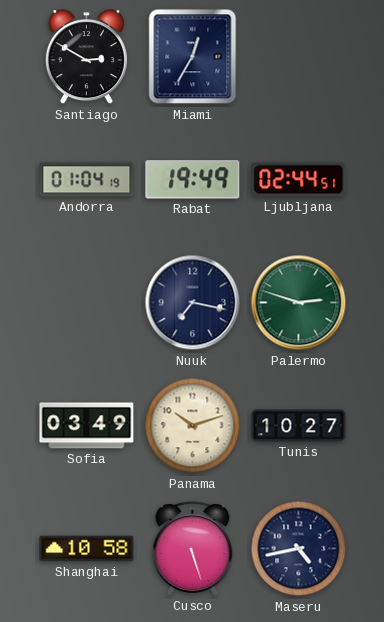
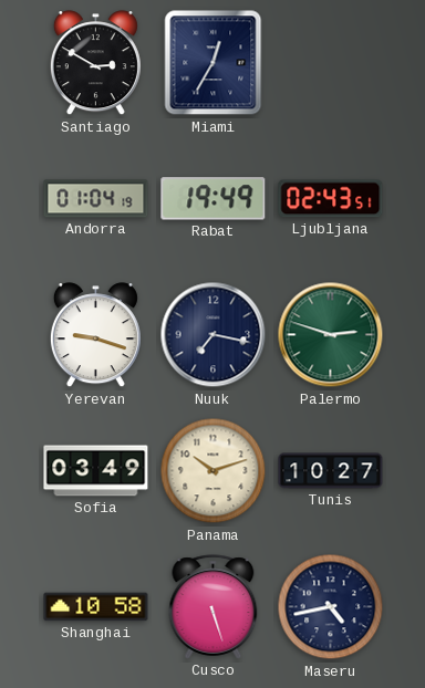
Ljubljana: 02:44 -> 02:43
Yerevan: none -> 9:18
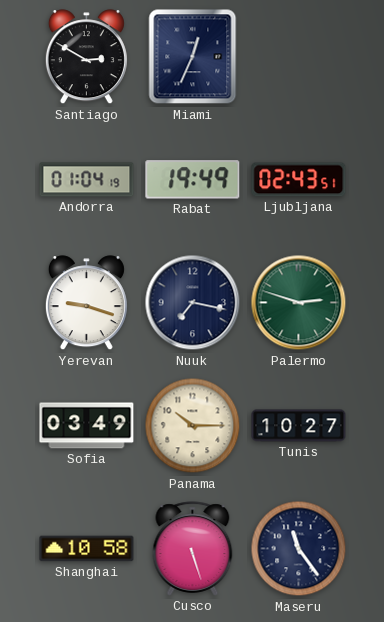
Miami: 12:35 -> 12:34
Panama: 10:12 -> 10:15
Maseru: 4:43 -> 11:24
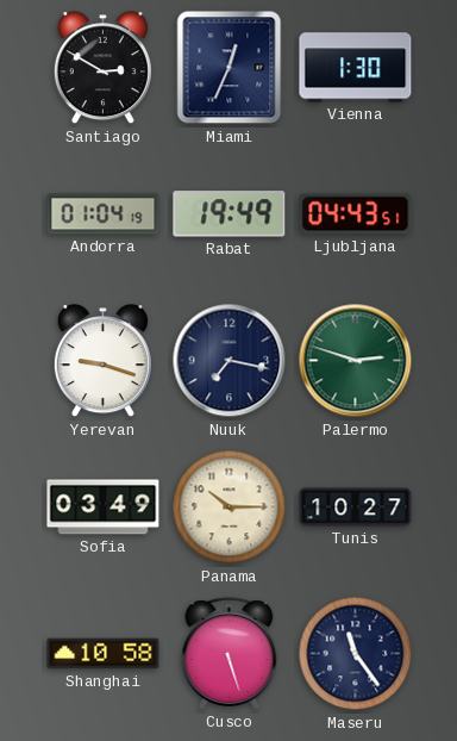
Vienna: none -> 1:30
Ljubljana: 02:43 -> 04:43
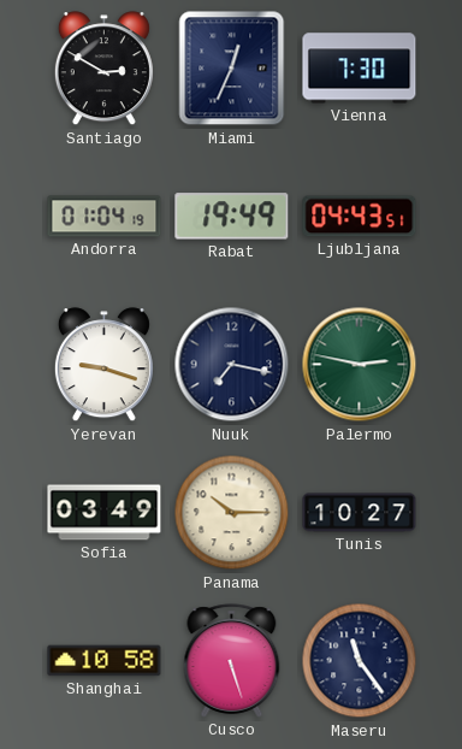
Vienna: 1:30 -> 7:30
Palermo: 2:48 -> 2:47
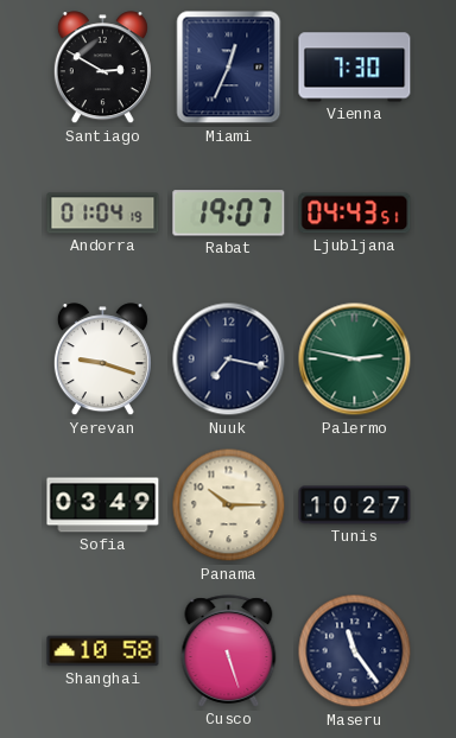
Rabat: 19:49 -> 19:07
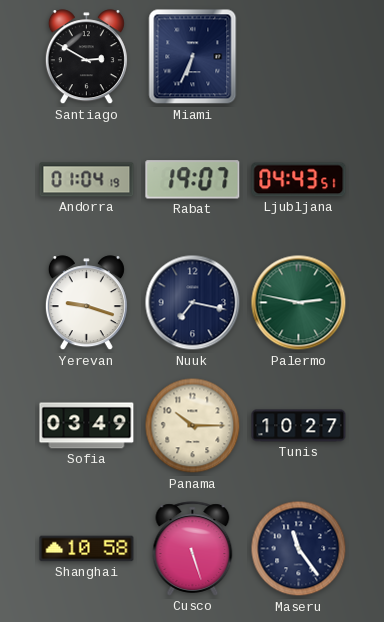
Miami: 12:34 -> 6:34
Vienna: 7:30 -> none
